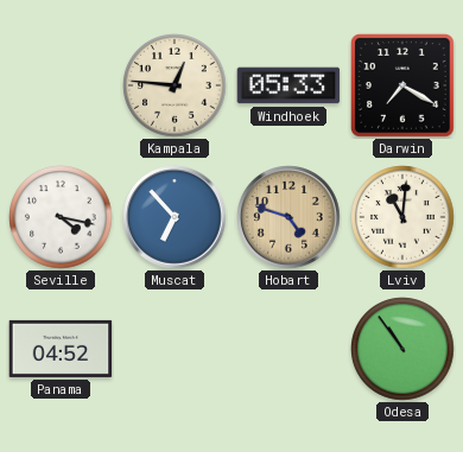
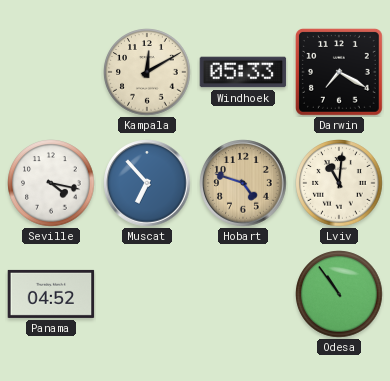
Kampala: 12:46 -> 12:10
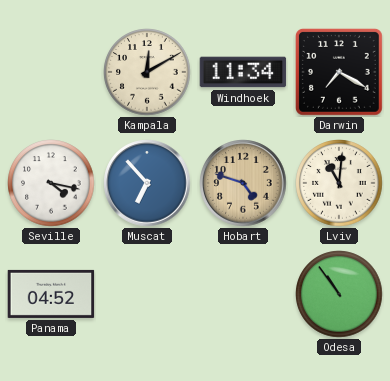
Windhoek: 05:33 -> 11:34
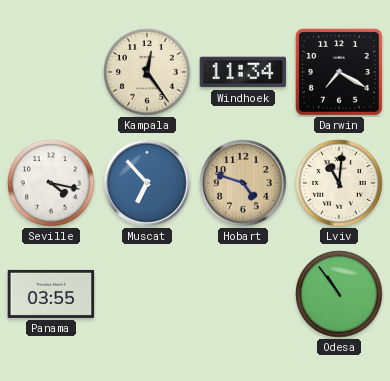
Kampala: 12:10 -> 12:24
Panama: 04:52 -> 03:55
